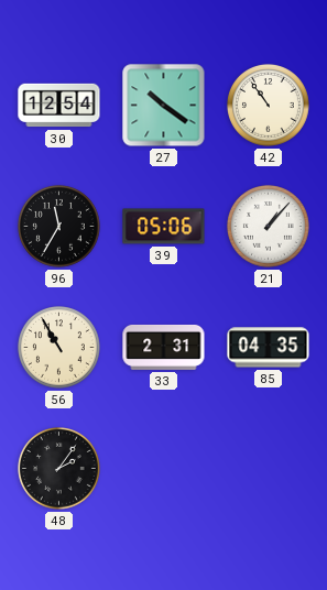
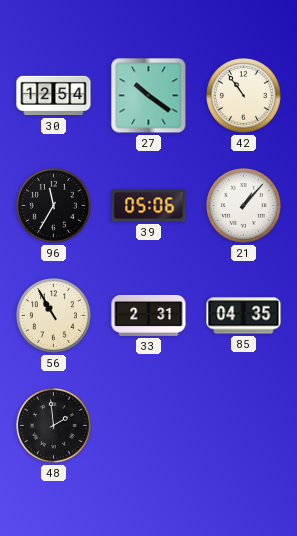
48: 2:06 -> 1:59
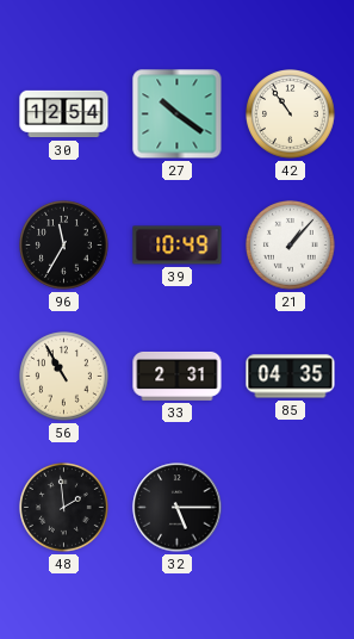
39: 05:06 -> 10:49
32: none -> 5:15
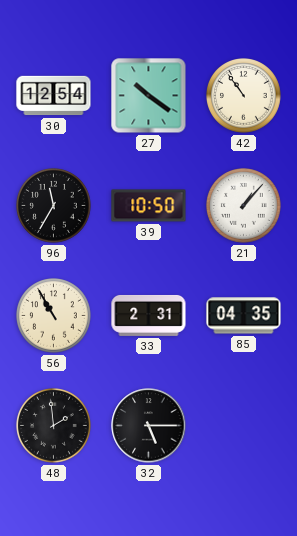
39: 10:49 -> 10:50
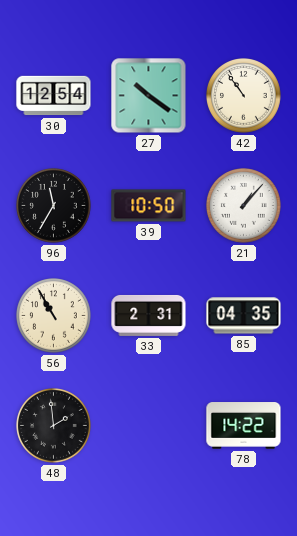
32: 5:15 -> none
78: none -> 14:22
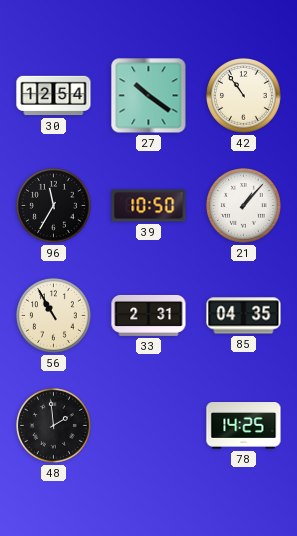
78: 14:22 -> 14:25
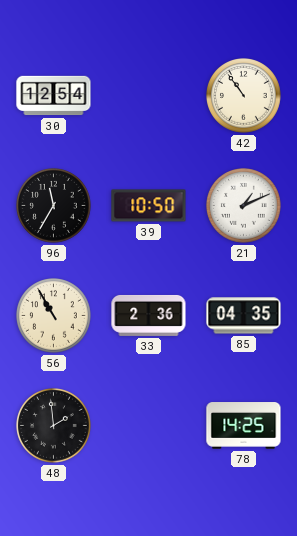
27: 10:21 -> none
21: 1:07 -> 1:11
33: 2:31 -> 2:36
